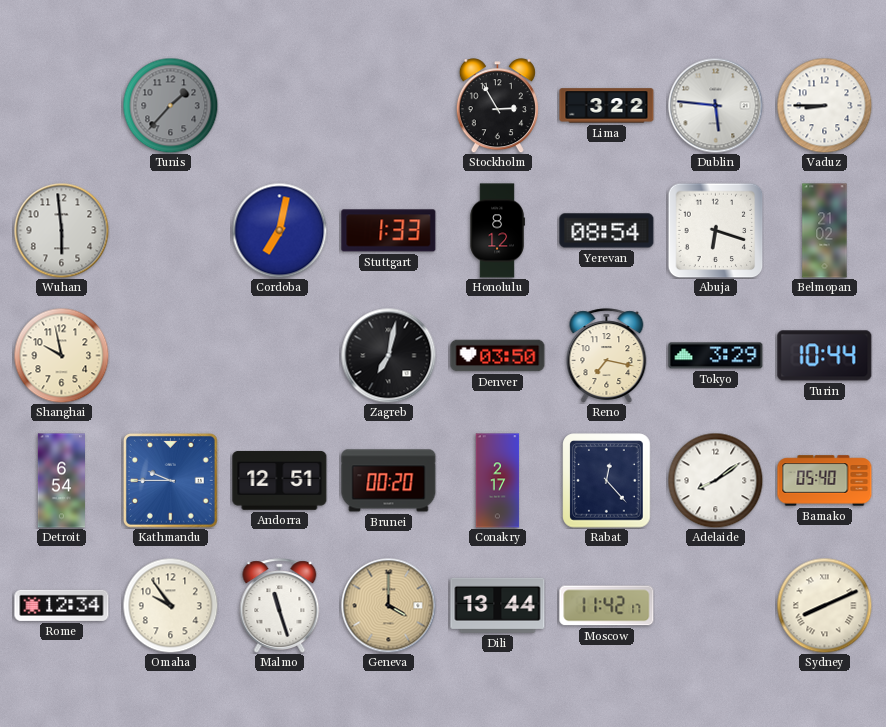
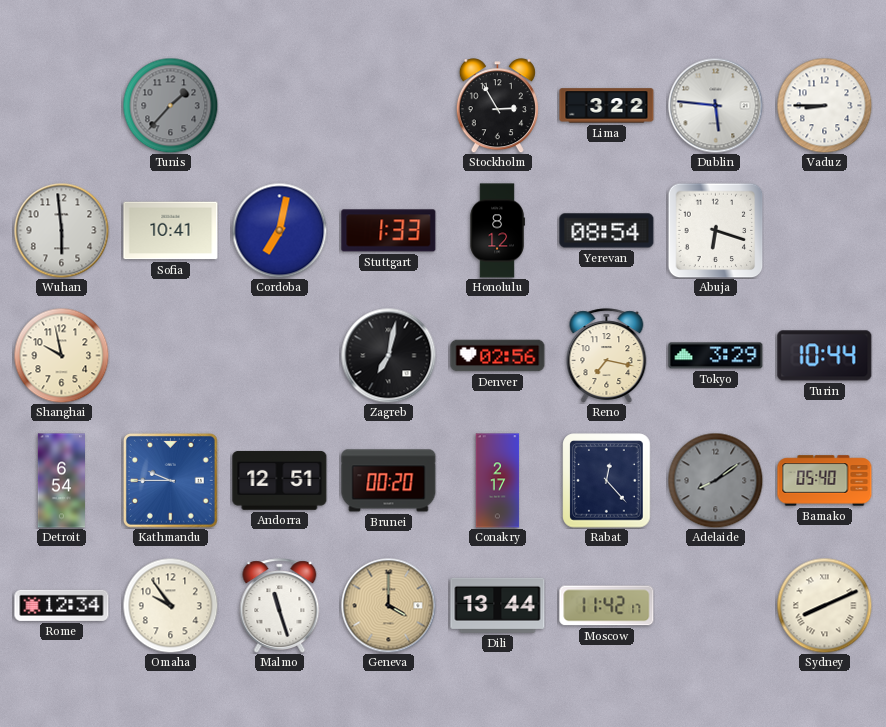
Sofia: none -> 10:41
Belmopan: 21:02 -> none
Denver: 03:50 -> 02:56
Adelaide dial: white -> grey
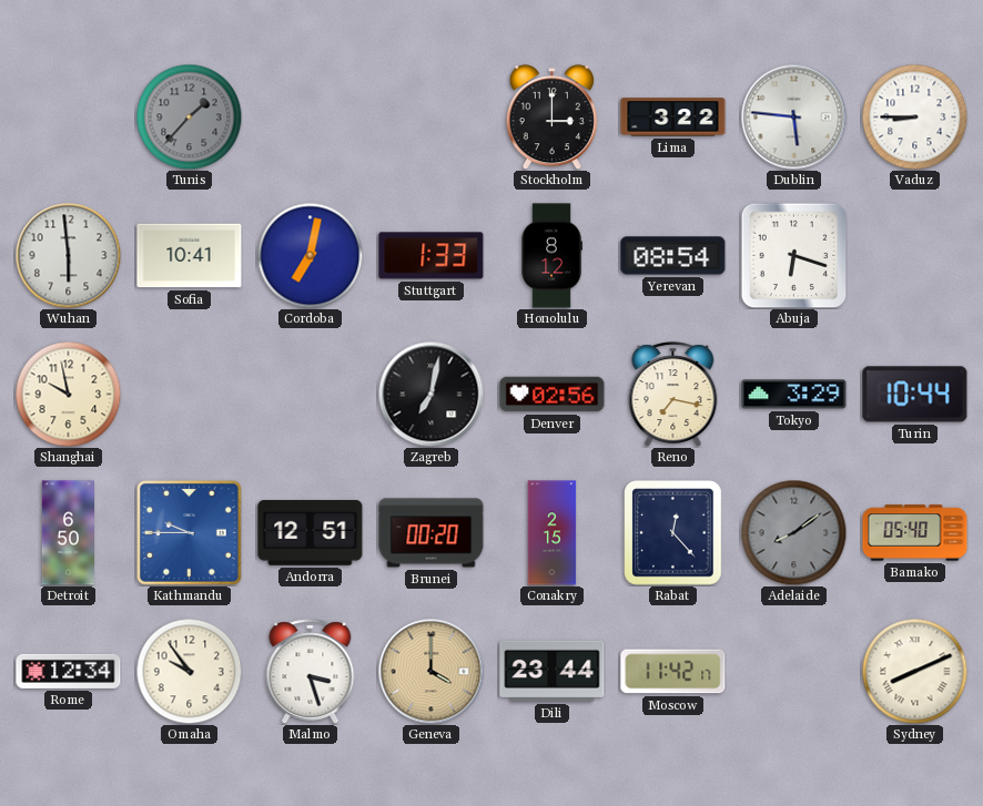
Stockholm: 2:55 -> 3:00
Detroit: 6:54 -> 6:50
Conakry: 2:17 -> 2:15
Malmo: 11:27 -> 3:27
Dili: 13:44 -> 23:44
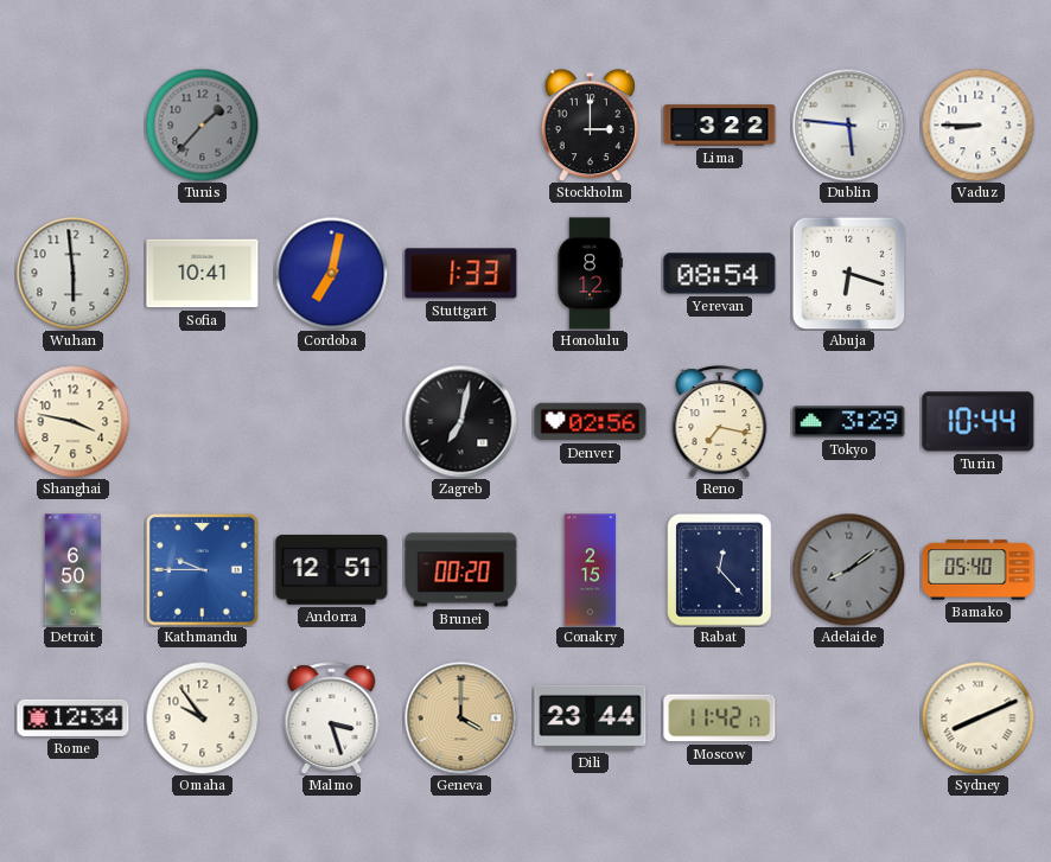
Shanghai: 9:58 -> 3:47
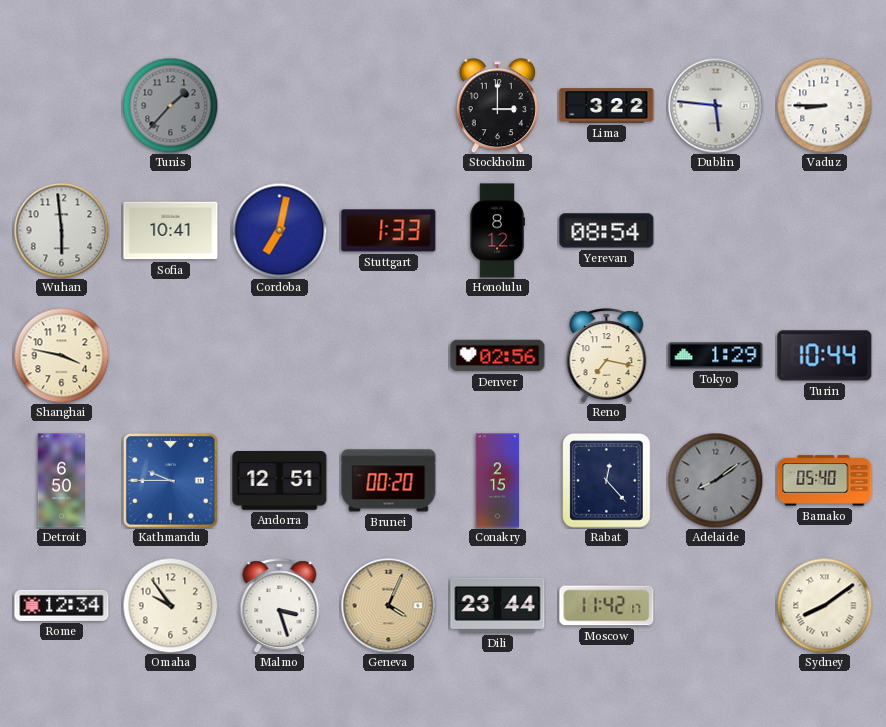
Abuja: 6:18 -> none
Zagreb: 7:02 -> none
Tokyo: 3:29 -> 1:29
Geneva: 4:00 -> 4:04
Sydney: 8:11 -> 8:09
